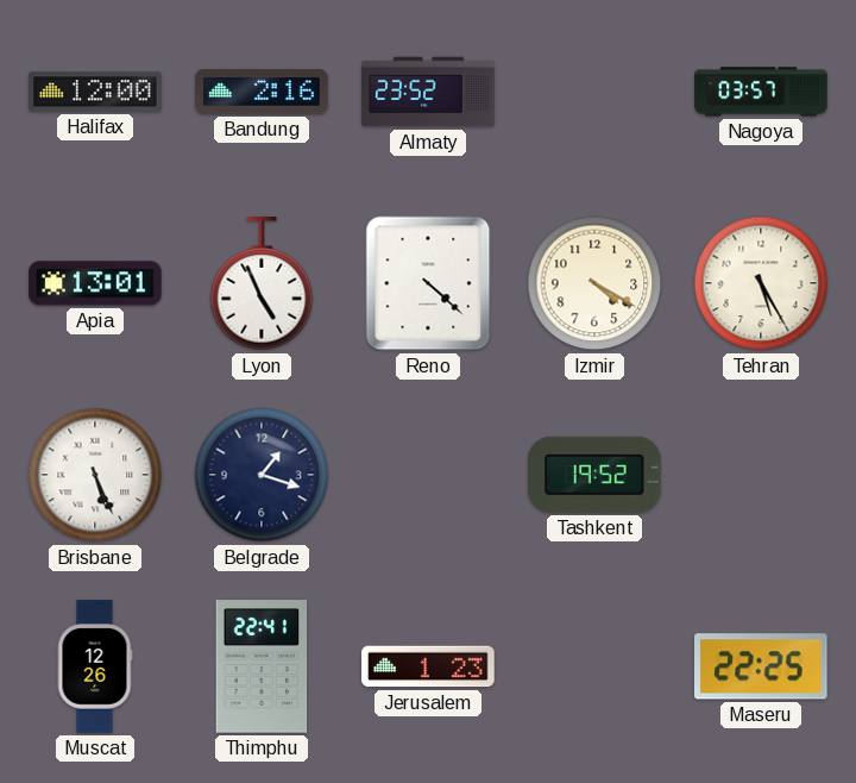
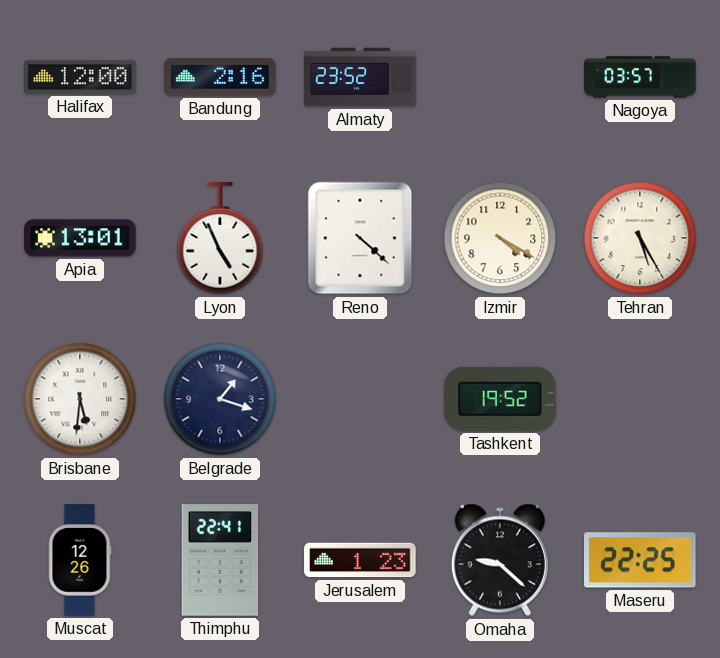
Brisbane: 5:26 -> 5:31
Omaha: none -> 9:22
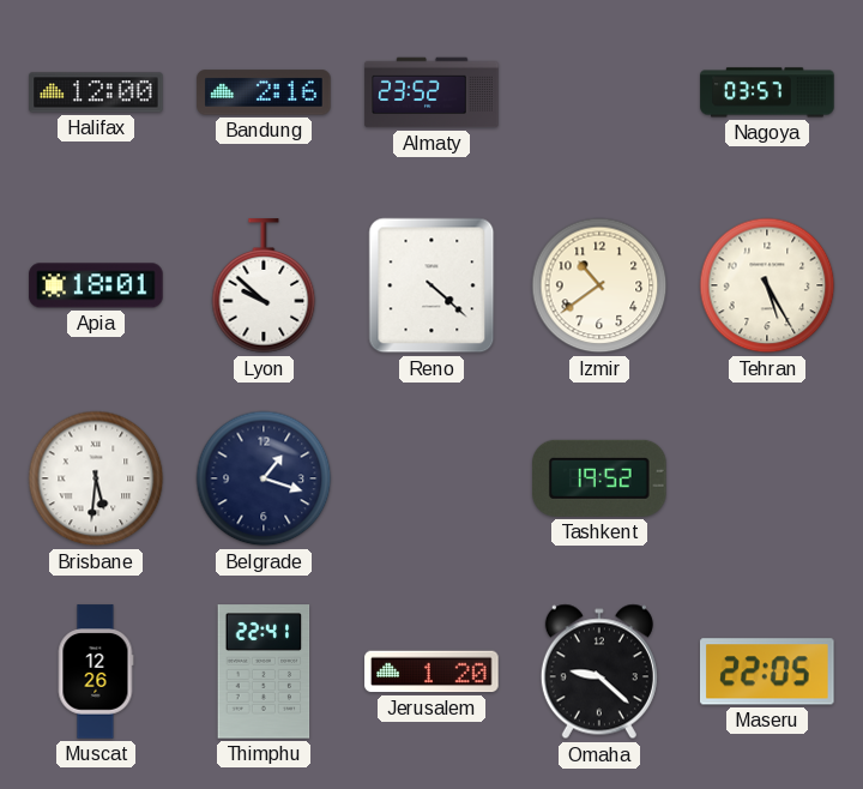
Apia: 13:01 -> 18:01
Lyon: 4:56 -> 9:52
Izmir: 4:20 -> 10:39
Jerusalem: 1:23 -> 1:20
Maseru: 22:25 -> 22:05
